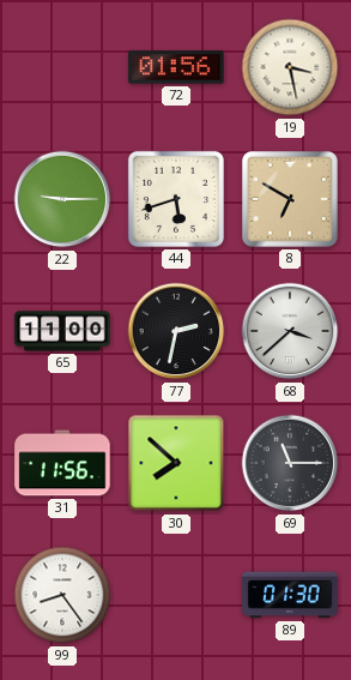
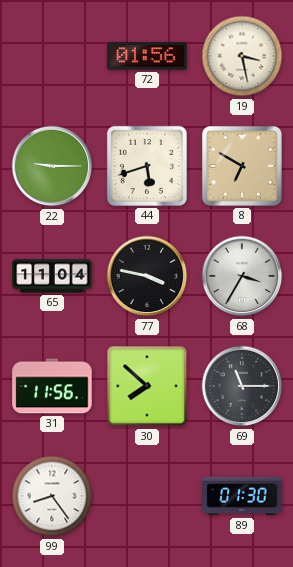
65: 11:00 -> 11:04
77: 2:32 -> 3:47
68: 3:38 -> 3:35
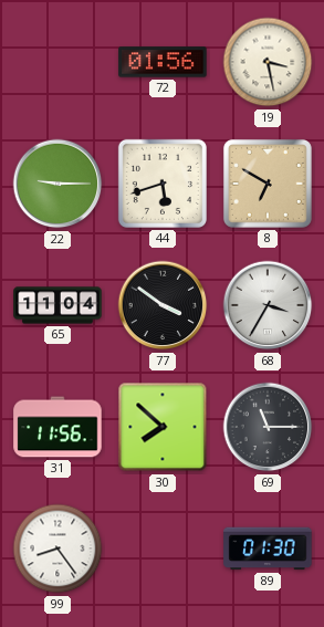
77: 3:47 -> 3:51
